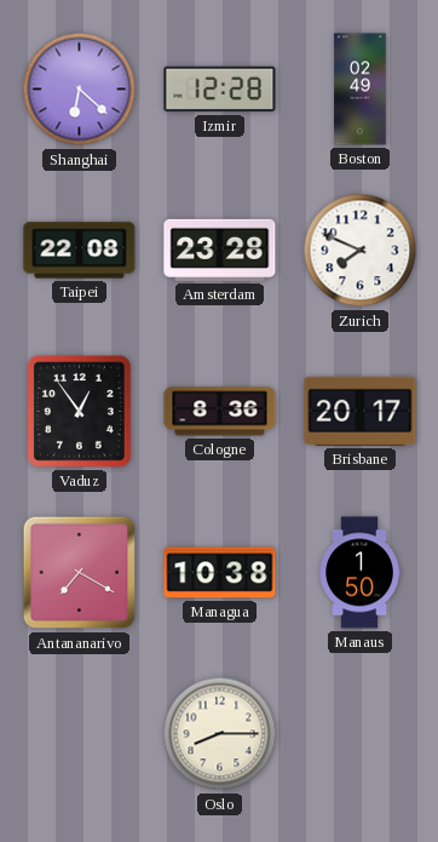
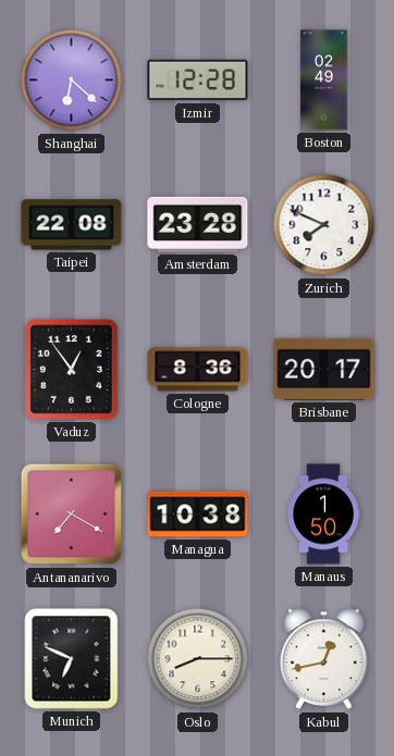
Munich: none -> 6:49
Kabul: none -> 12:43
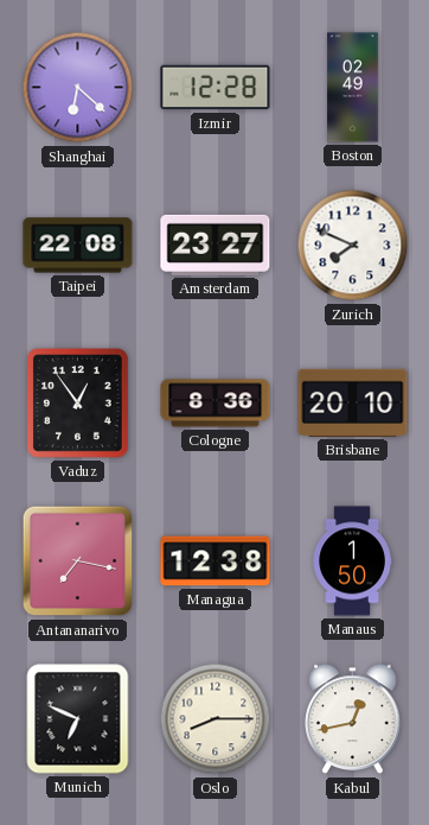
Amsterdam: 23:28 -> 23:27
Brisbane: 20:17 -> 20:10
Antananarivo: 7:20 -> 7:17
Managua: 10:38 -> 12:38
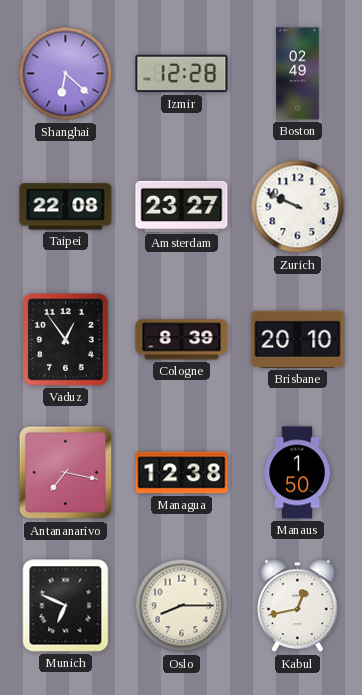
Zurich: 7:49 -> 9:49
Cologne: 8:36 -> 8:39
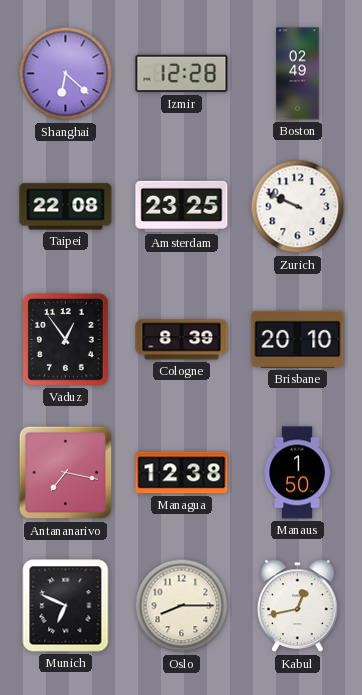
Amsterdam: 23:27 -> 23:25
